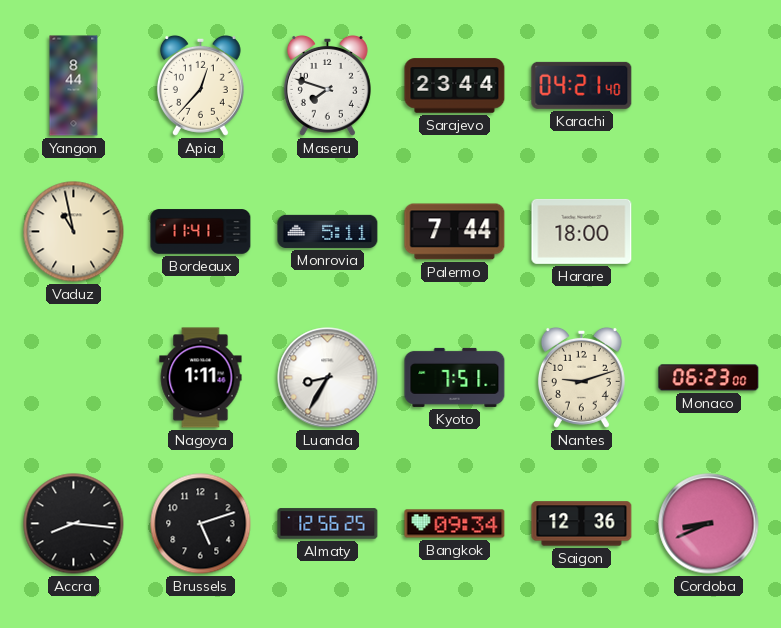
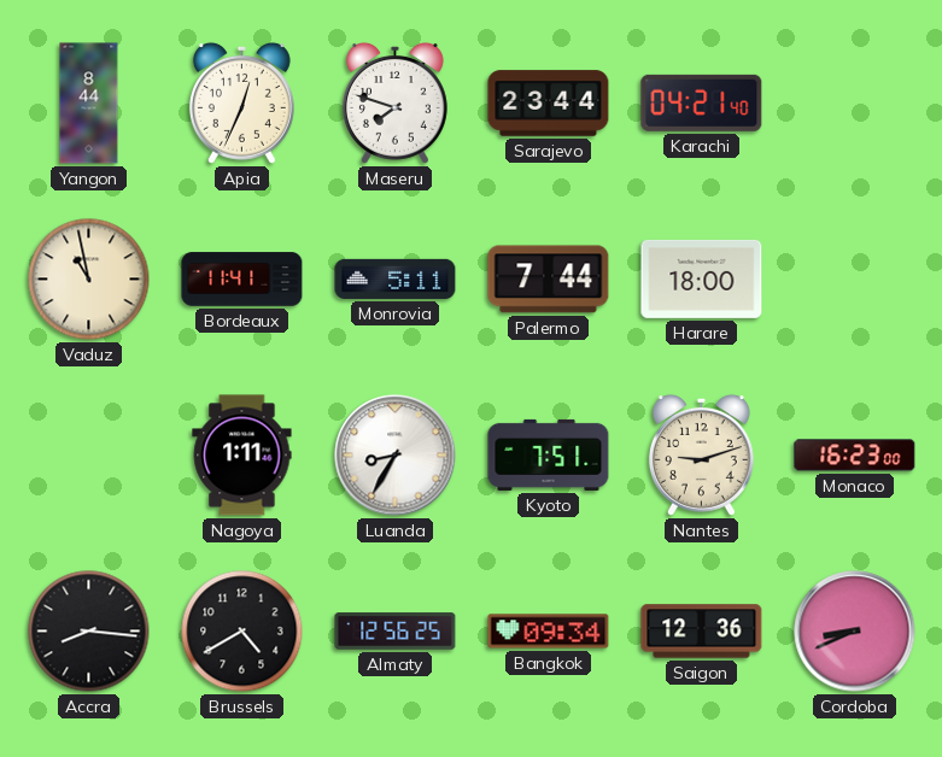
Apia: 12:37 -> 12:34
Monaco: 06:23 -> 16:23
Brussels: 5:12 -> 4:40
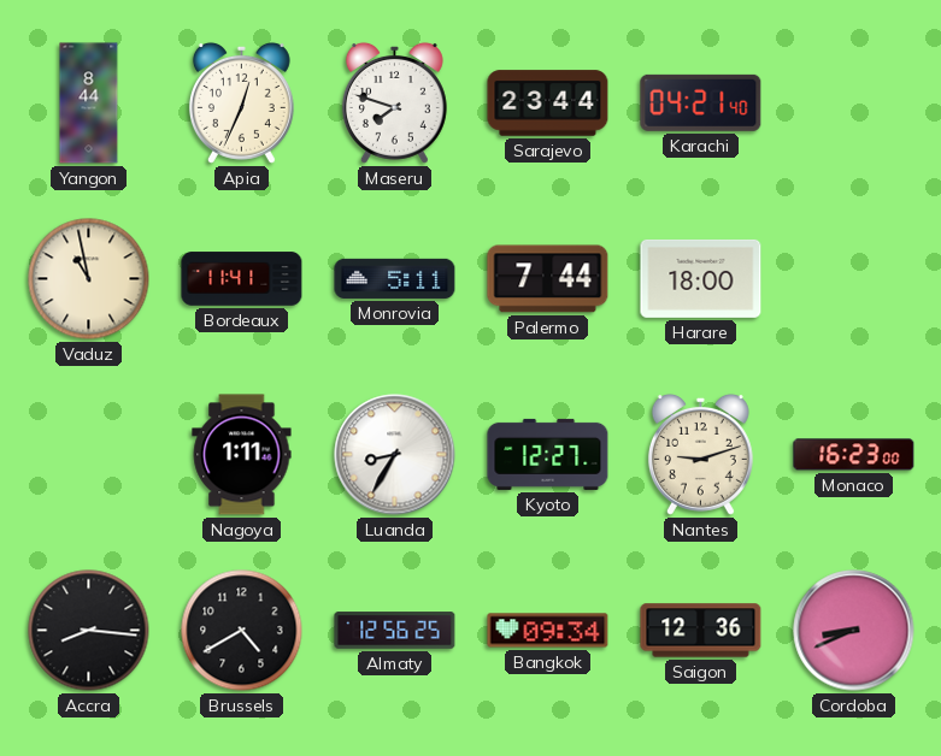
Kyoto: 7:51 -> 12:27
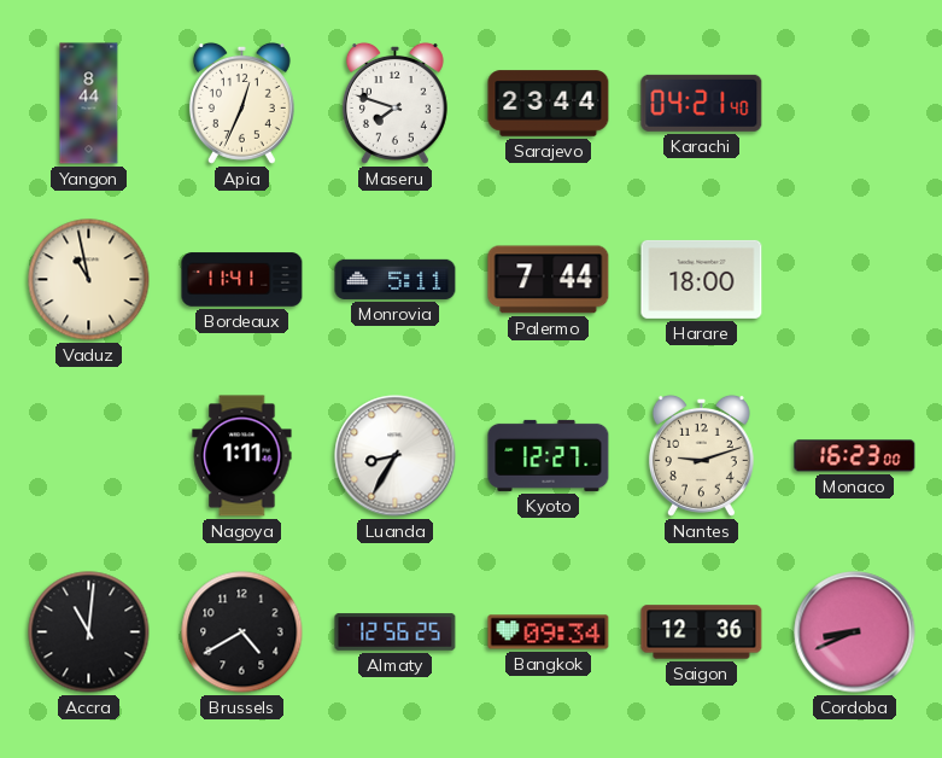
Accra: 8:16 -> 11:01
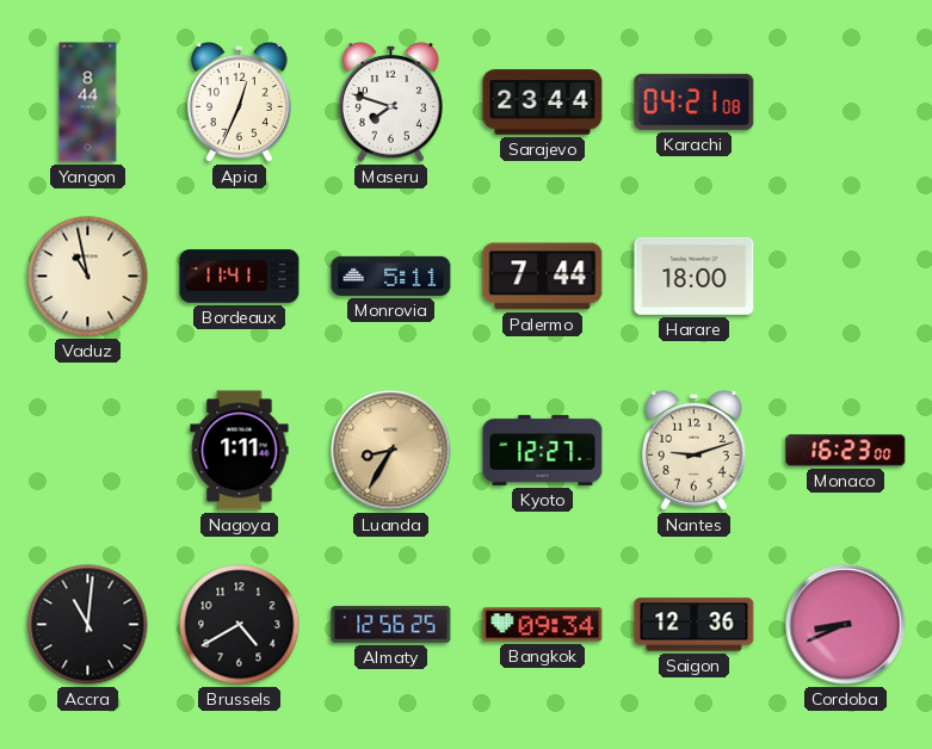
Karachi: 04:21:40 -> 04:21:08
Luanda dial: white -> champagne
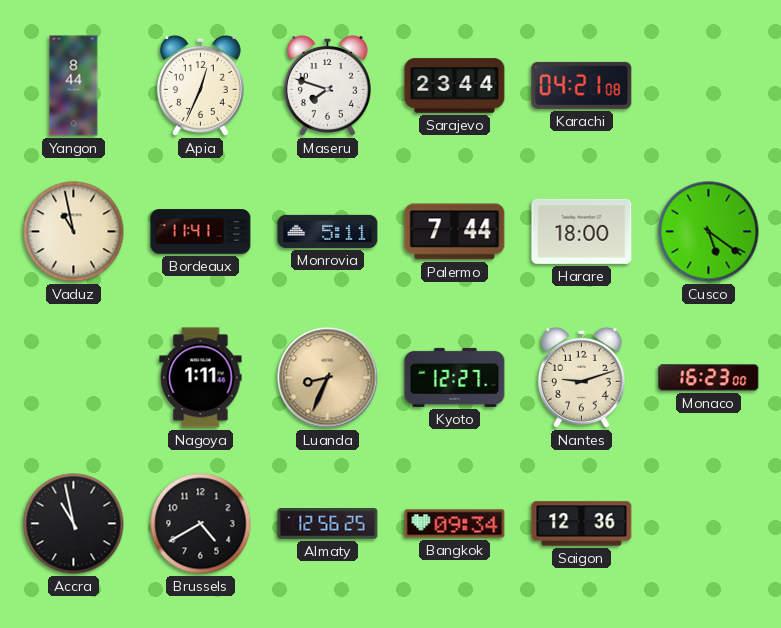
Cusco: none -> 5:21
Luanda: 8:35 -> 8:34
Accra: 11:01 -> 10:58
Cordoba: 8:41 -> none
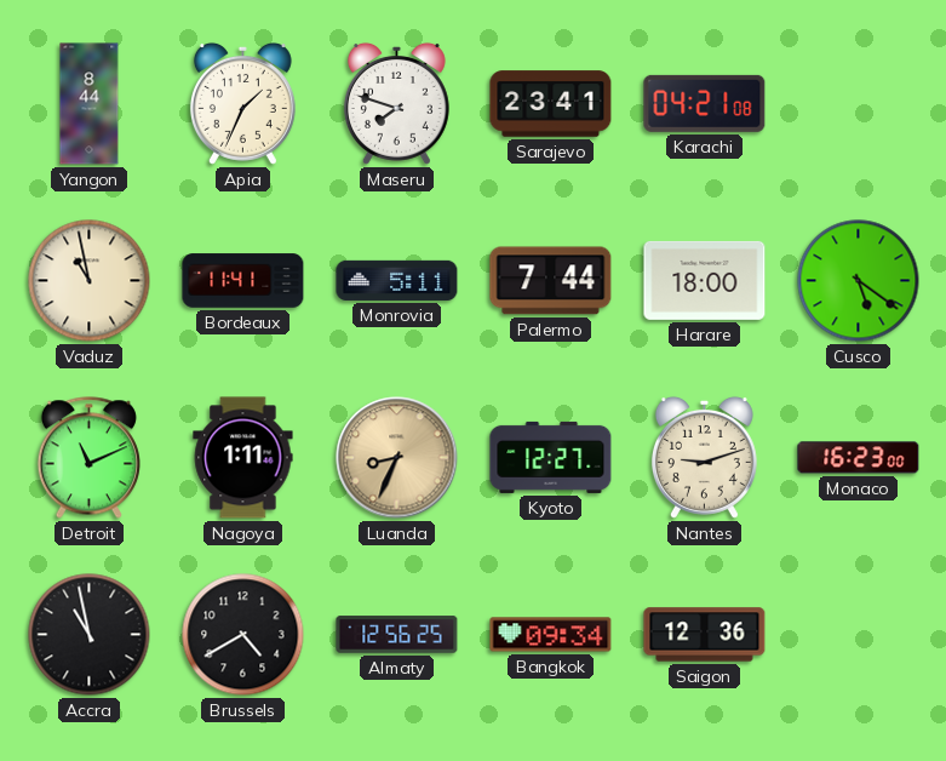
Apia: 12:34 -> 1:34
Sarajevo: 23:44 -> 23:41
Detroit: none -> 11:11
